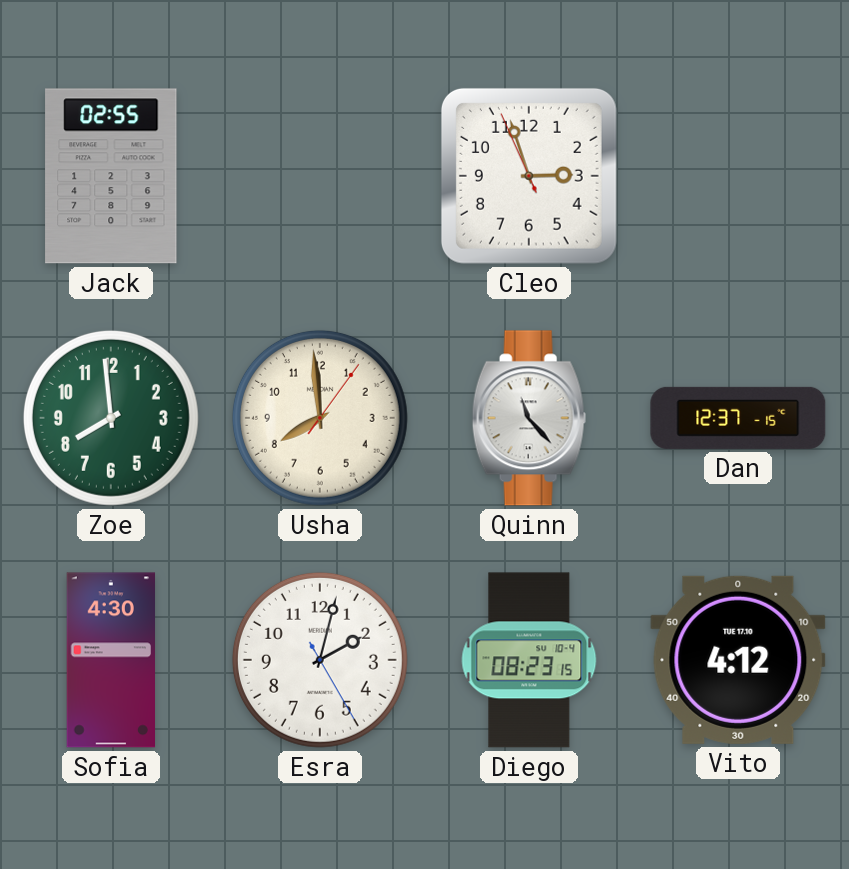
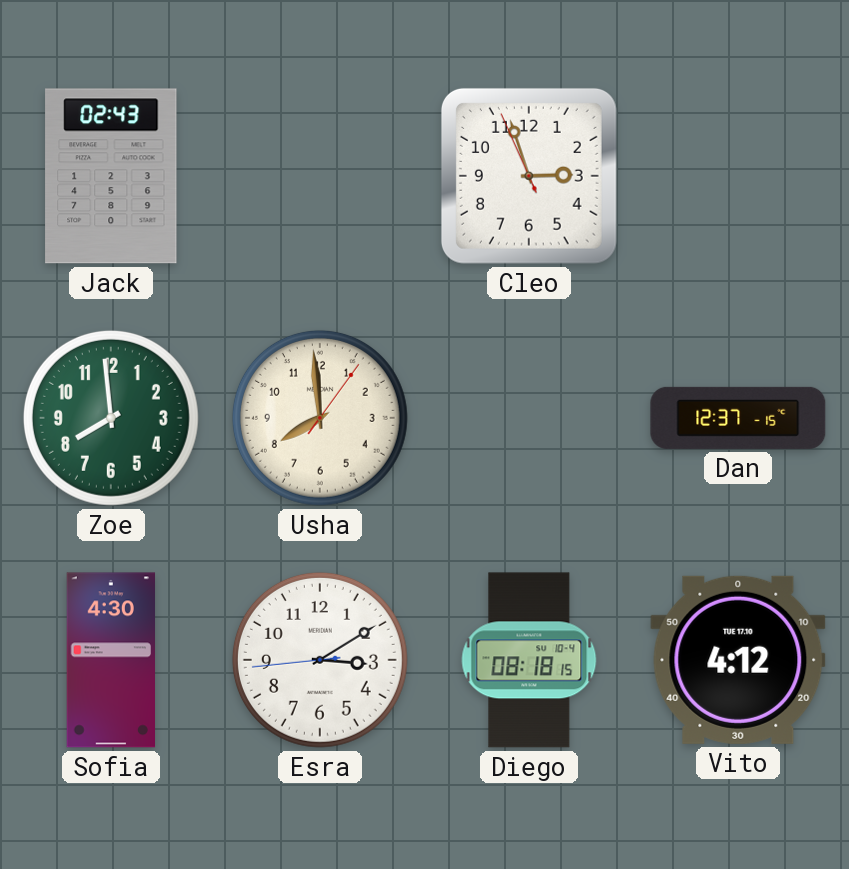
Jack: 02:55 -> 02:43
Quinn: 11:23 -> none
Esra: 2:02 -> 3:09
Diego: 08:23 -> 08:18
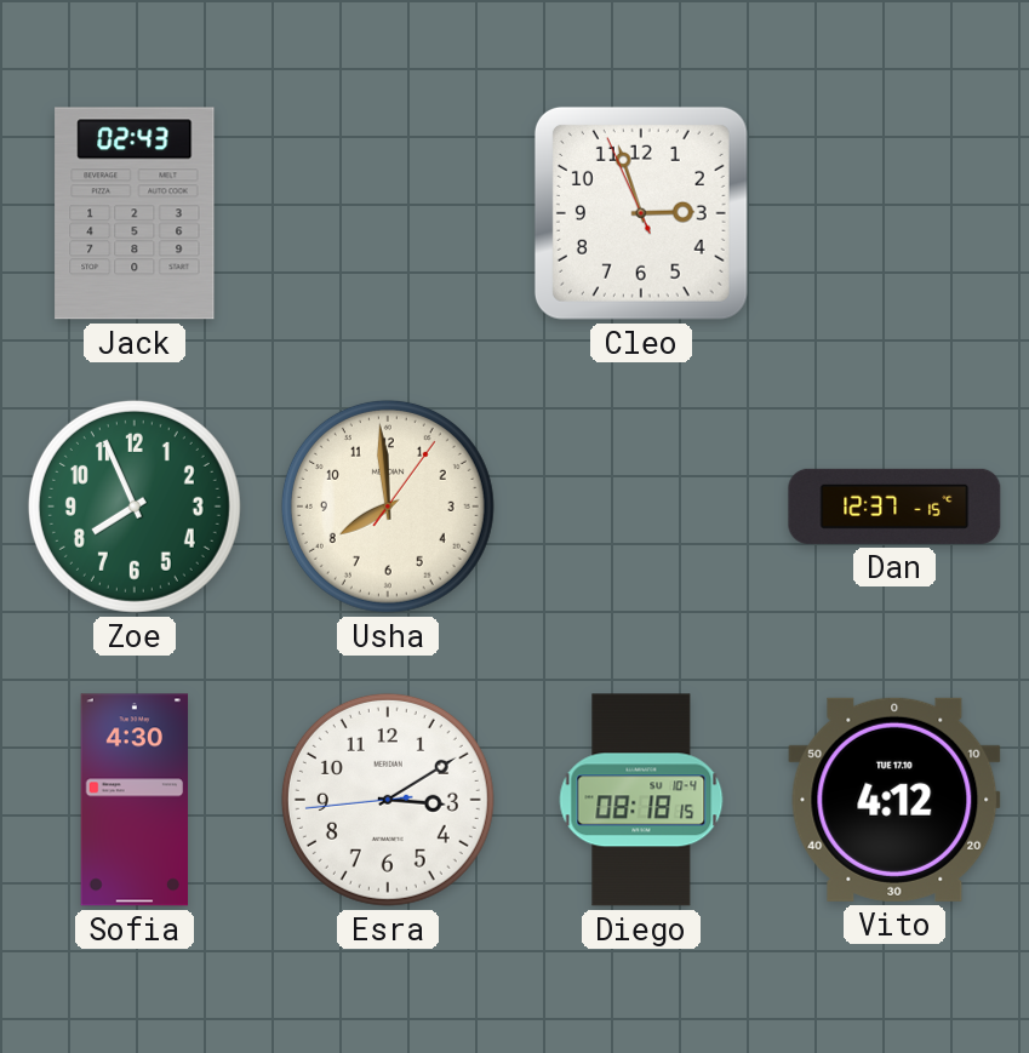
Zoe: 7:59 -> 7:56
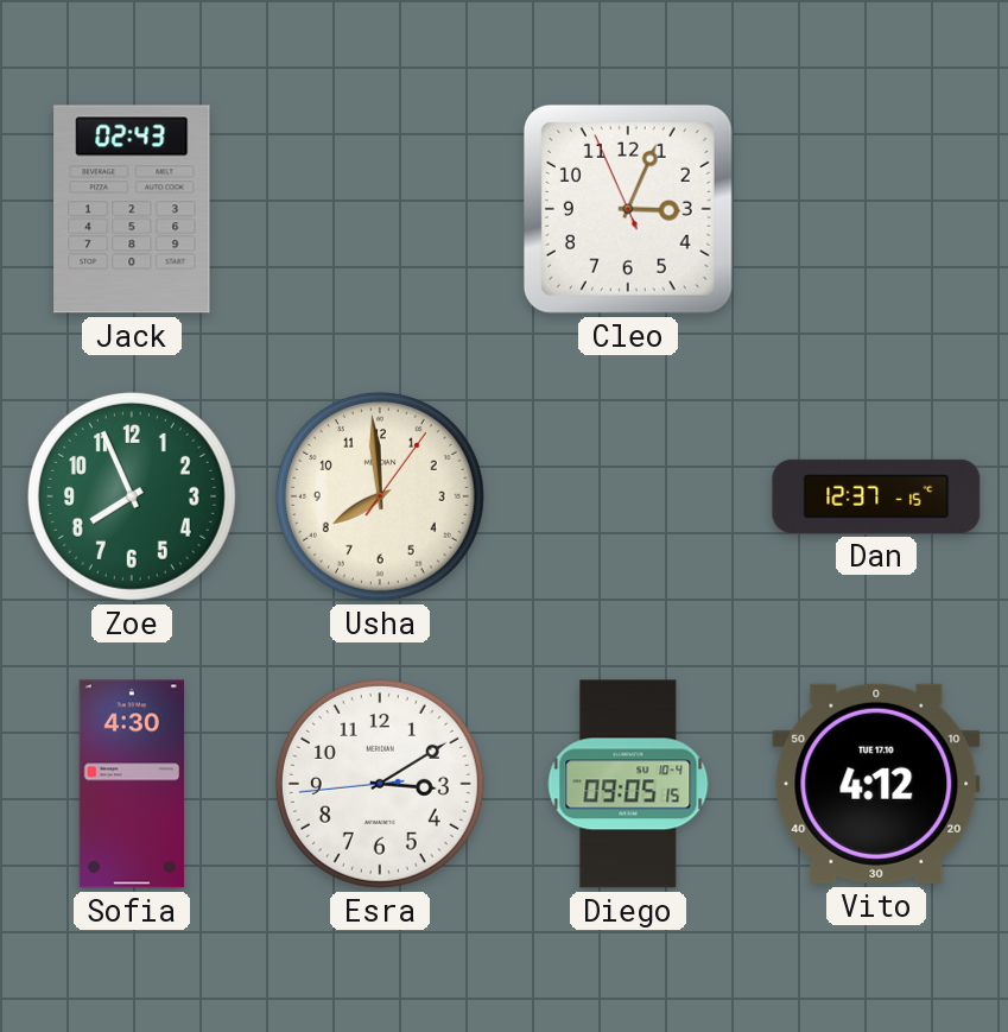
Cleo: 2:56 -> 3:03
Diego: 08:18 -> 09:05
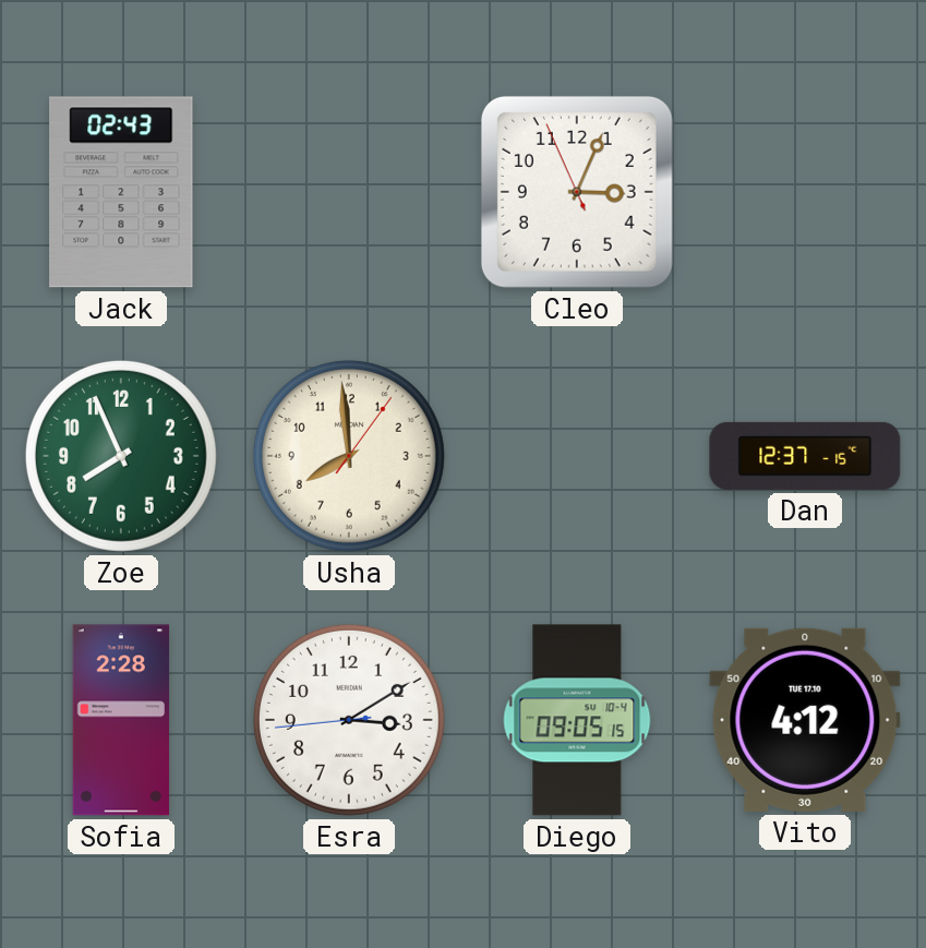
Sofia: 4:30 -> 2:28
